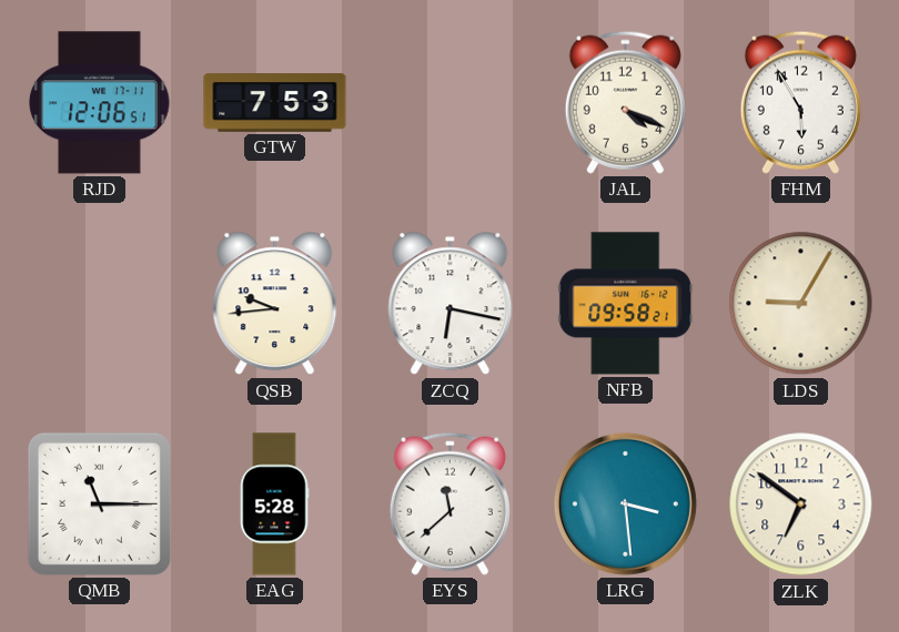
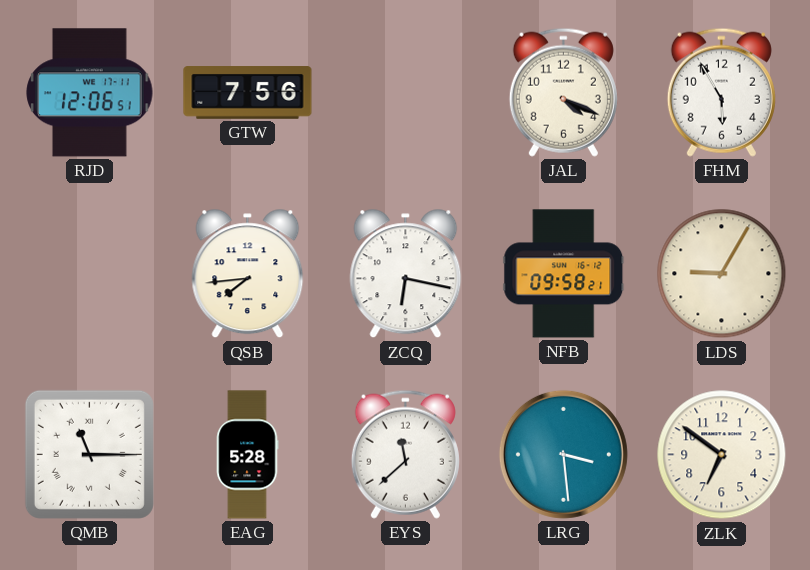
GTW: 7:53 -> 7:56
QSB: 9:44 -> 7:44
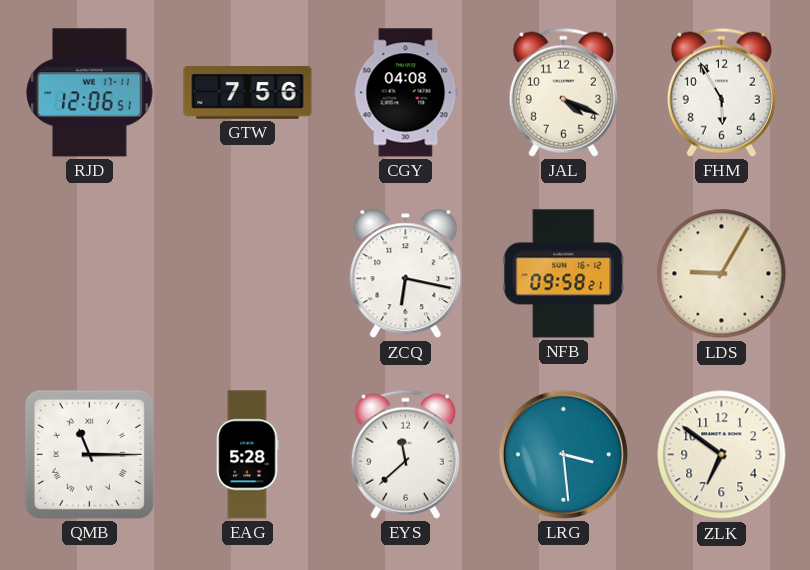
CGY: none -> 04:08
QSB: 7:44 -> none
